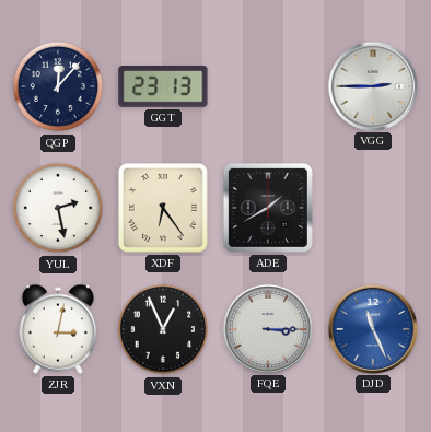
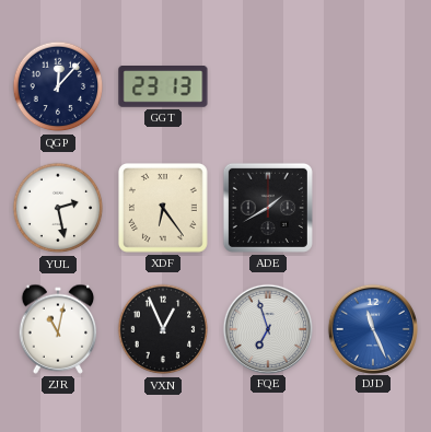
VGG: 2:45 -> none
ZJR: 3:02 -> 11:02
FQE: 3:15 -> 6:57
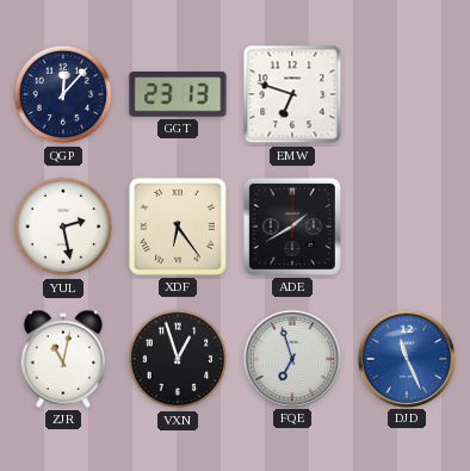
EMW: none -> 6:48
VXN: 12:56 -> 12:57
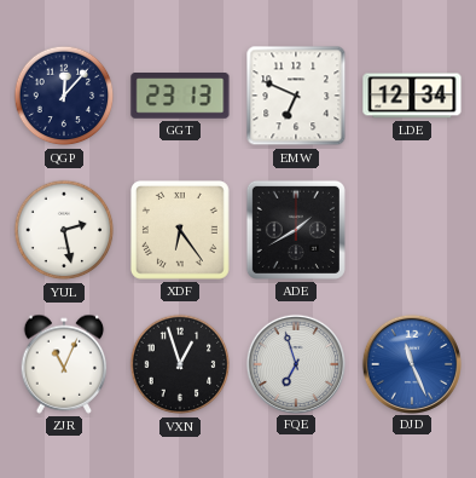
EMW: 6:48 -> 6:49
LDE: none -> 12:34
ZJR: 11:02 -> 11:04
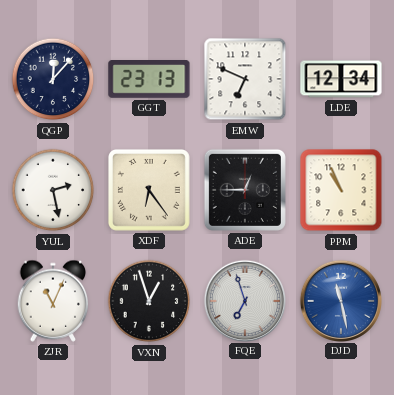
ADE: 1:40 -> 12:45
PPM: none -> 10:56
DJD: 11:26 -> 11:28
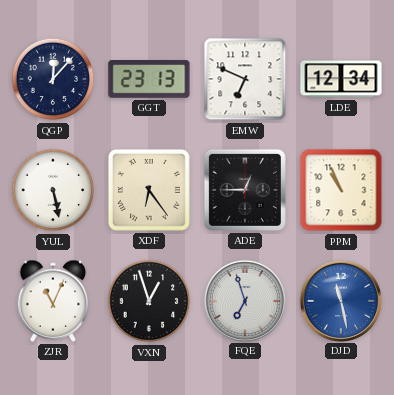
YUL: 2:28 -> 5:28
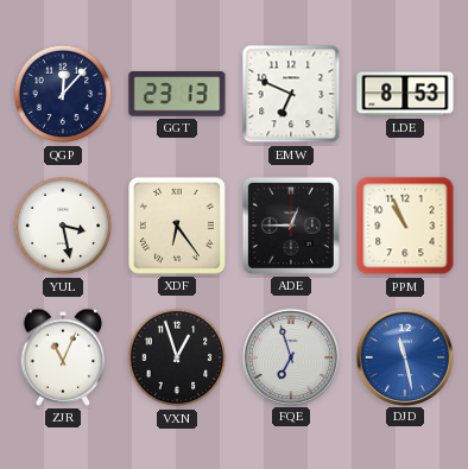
LDE: 12:34 -> 8:53
YUL: 5:28 -> 3:28
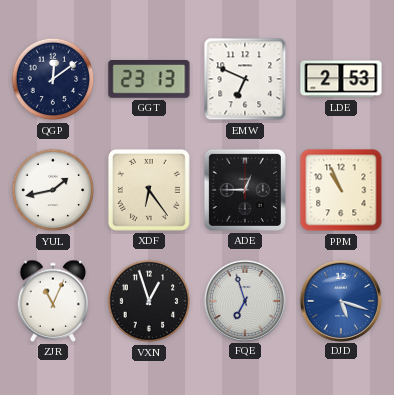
QGP: 12:07 -> 12:09
LDE: 8:53 -> 2:53
YUL: 3:28 -> 1:43
DJD: 11:28 -> 5:18
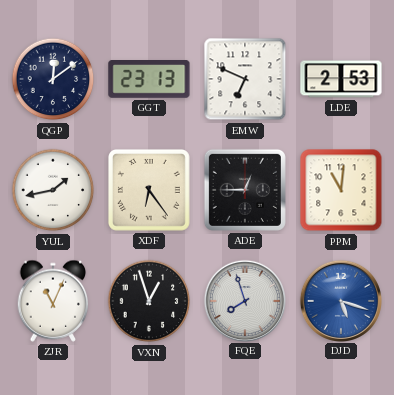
PPM: 10:56 -> 11:01
FQE: 6:57 -> 7:57
